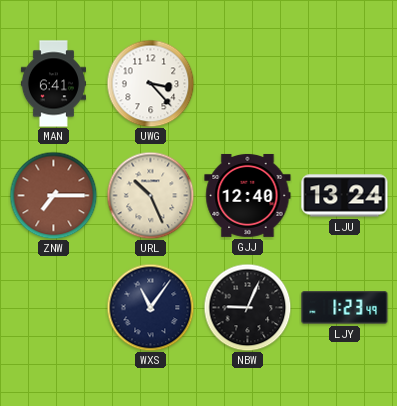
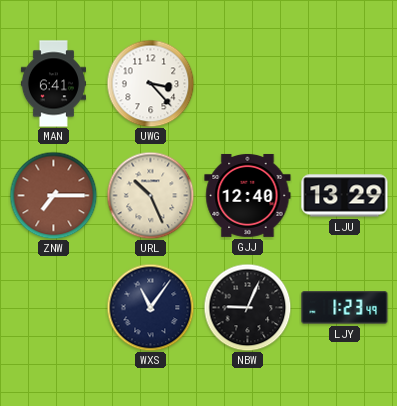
LJU: 13:24 -> 13:29
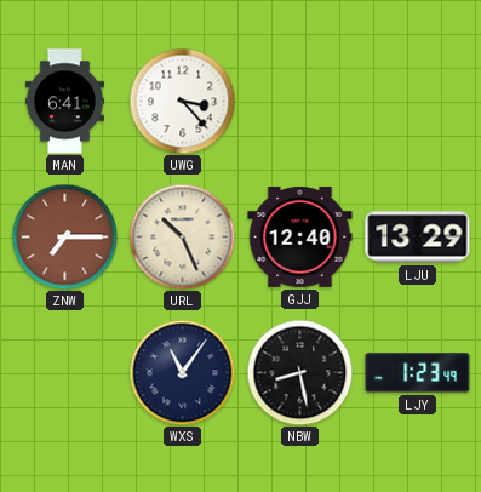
NBW: 9:04 -> 8:28
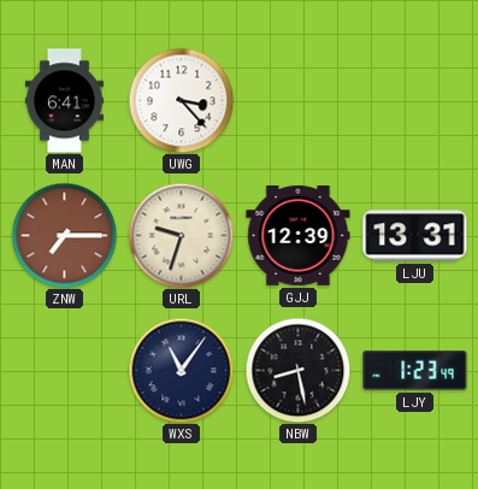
URL: 10:26 -> 9:33
GJJ: 12:40 -> 12:39
LJU: 13:29 -> 13:31
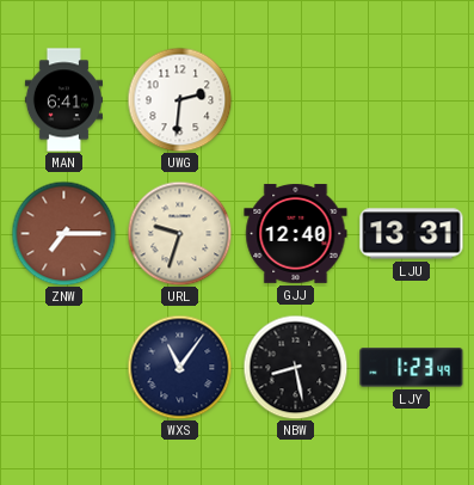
UWG: 3:23 -> 2:31
GJJ: 12:39 -> 12:40
